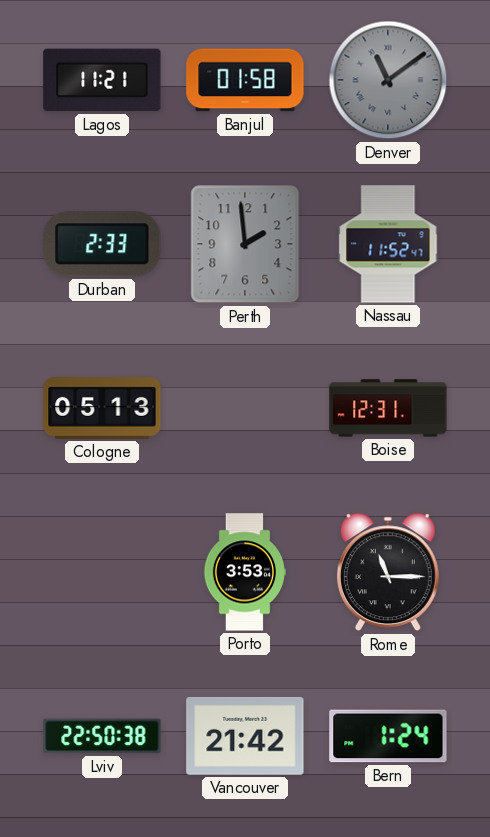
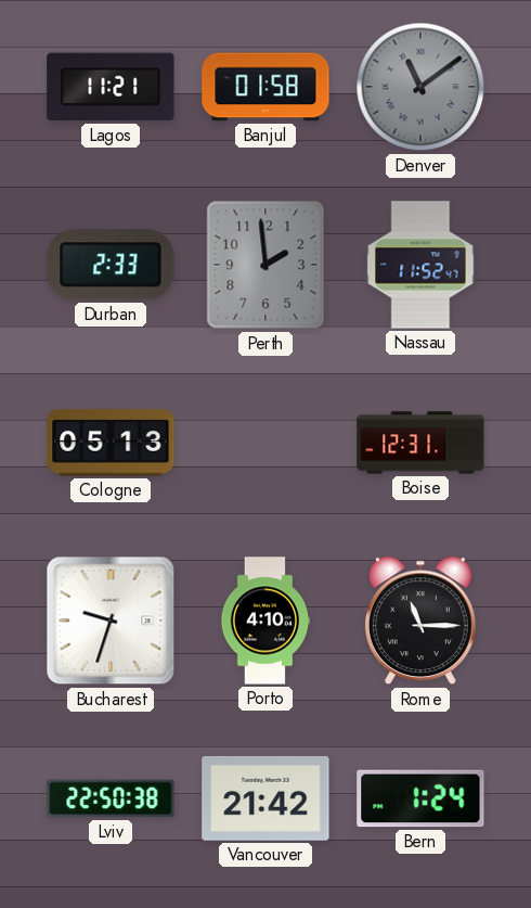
Bucharest: none -> 9:33
Porto: 3:53 -> 4:10
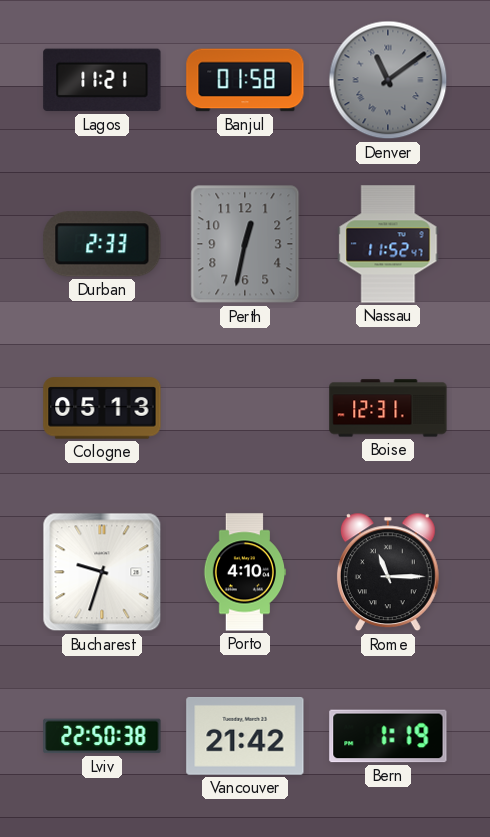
Perth: 1:59 -> 12:32
Bern: 1:24 -> 1:19
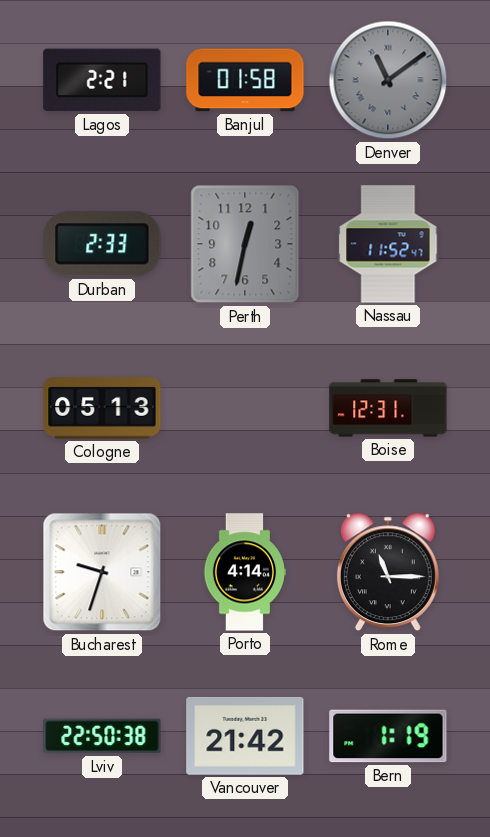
Lagos: 11:21 -> 2:21
Porto: 4:10 -> 4:14
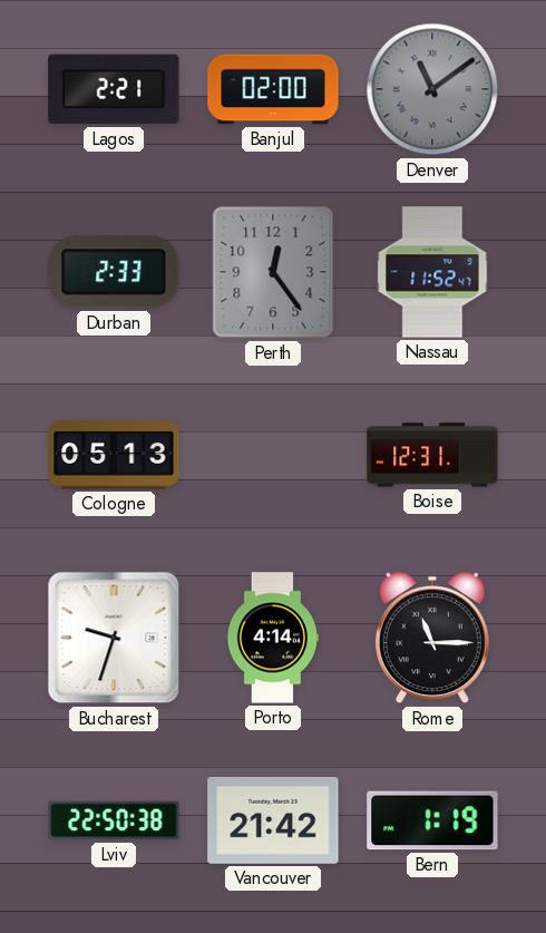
Banjul: 01:58 -> 02:00
Perth: 12:32 -> 12:24
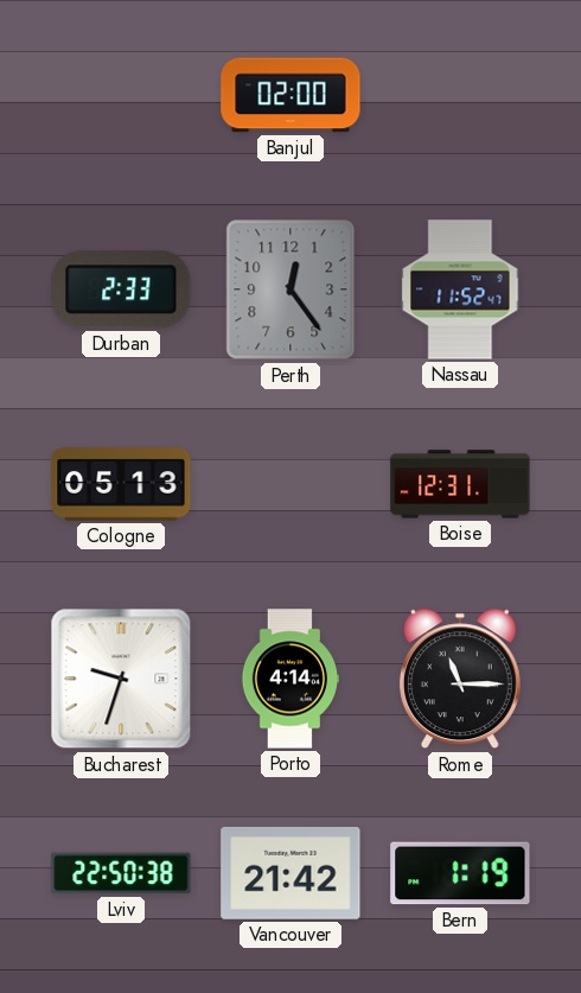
Lagos: 2:21 -> none
Denver: 11:09 -> none
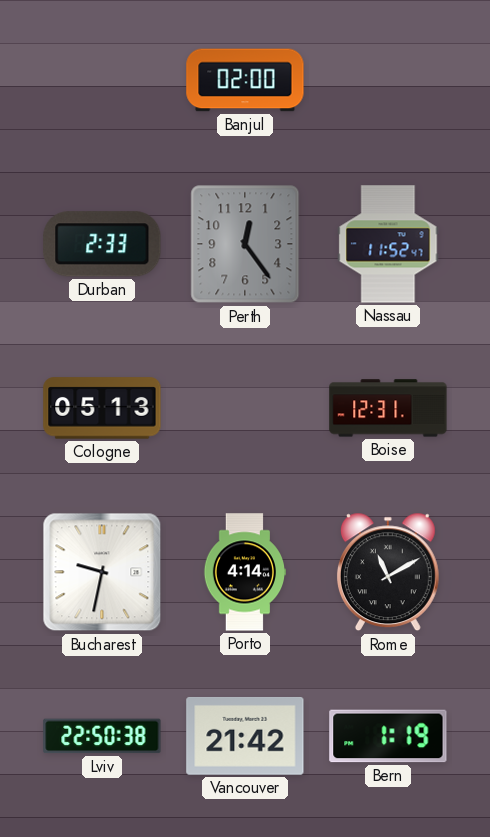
Bucharest: 9:33 -> 9:32
Rome: 11:15 -> 11:10
